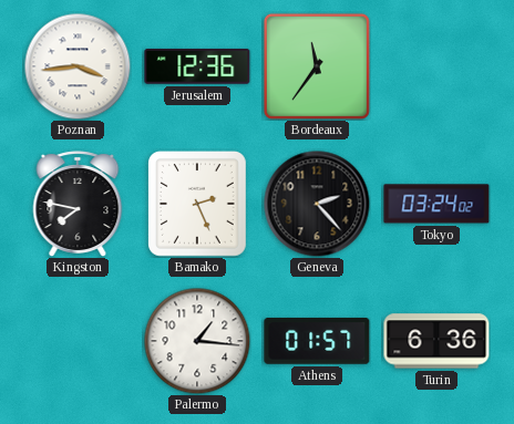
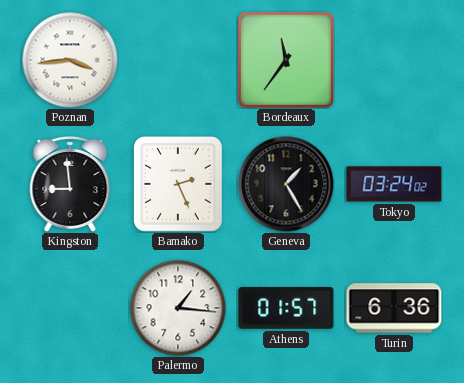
Jerusalem: 12:36 -> none
Kingston: 7:47 -> 8:59
Geneva: 2:23 -> 1:25
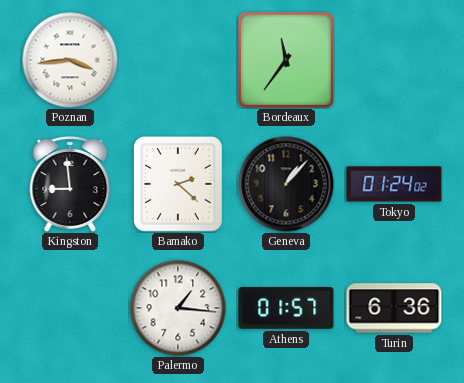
Bamako: 2:26 -> 2:22
Geneva: 1:25 -> 1:07
Tokyo: 03:24 -> 01:24
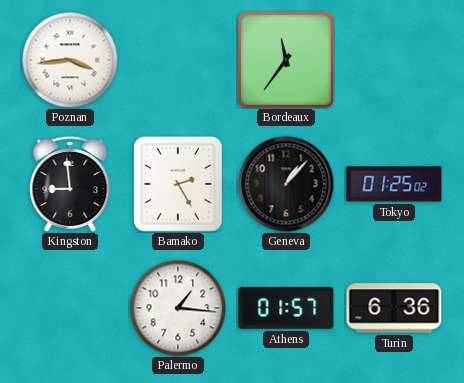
Bamako: 2:22 -> 2:25
Tokyo: 01:24 -> 01:25
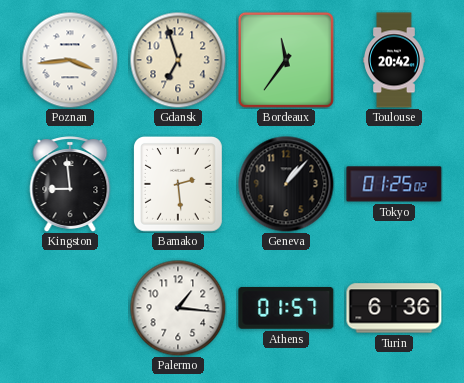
Gdansk: none -> 6:57
Toulouse: none -> 20:42
Bamako: 2:25 -> 2:29
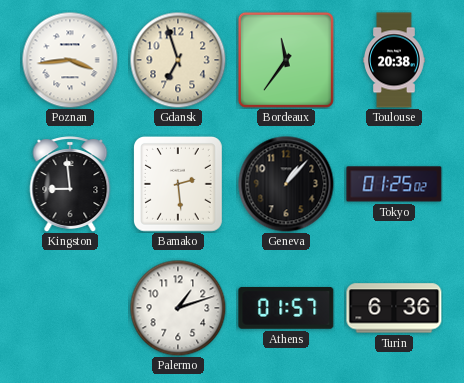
Toulouse: 20:42 -> 20:38
Palermo: 1:16 -> 1:12
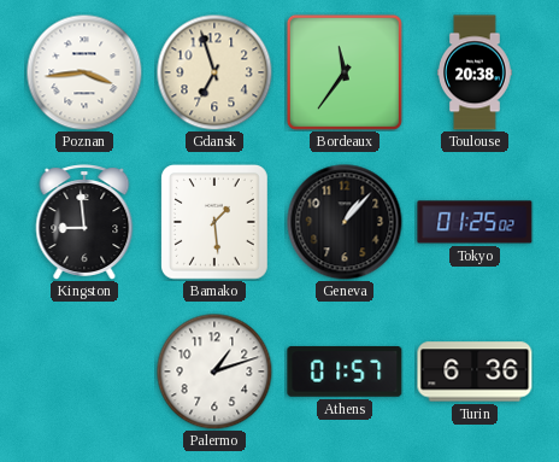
Bamako: 2:29 -> 1:29
